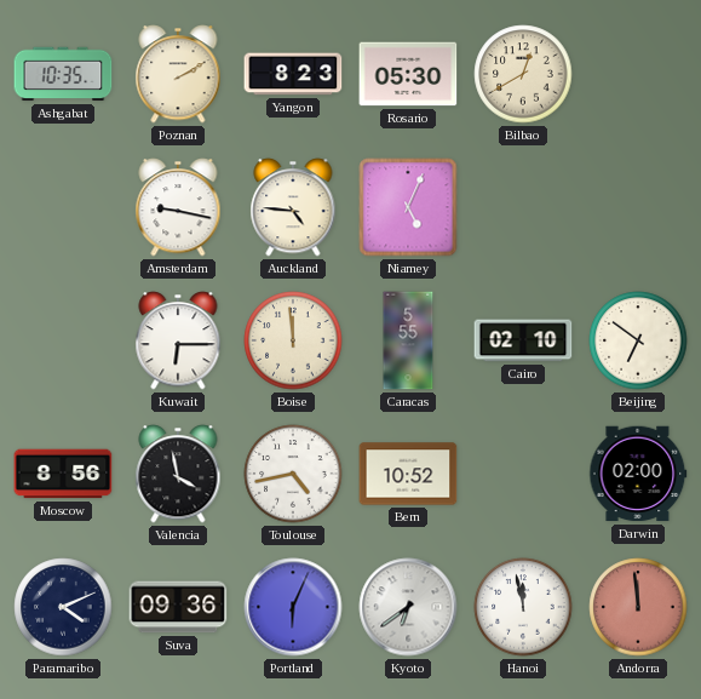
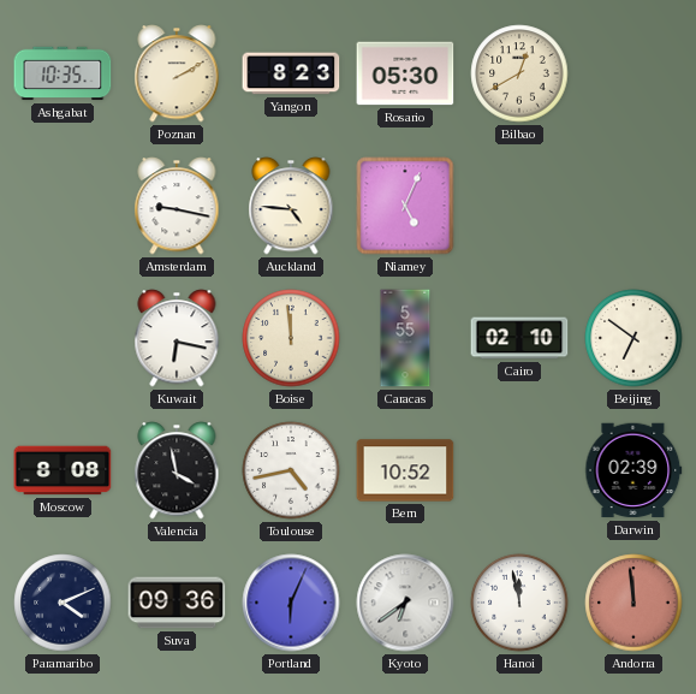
Kuwait: 6:15 -> 6:17
Moscow: 8:56 -> 8:08
Darwin: 02:00 -> 02:39
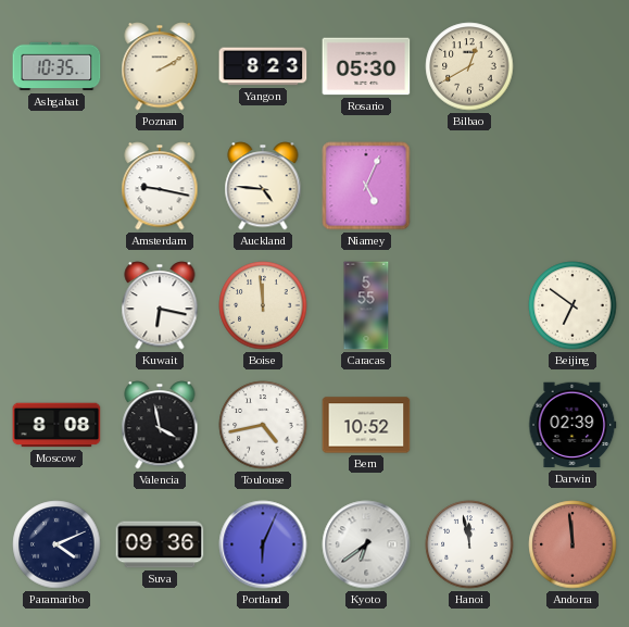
Cairo: 02:10 -> none
